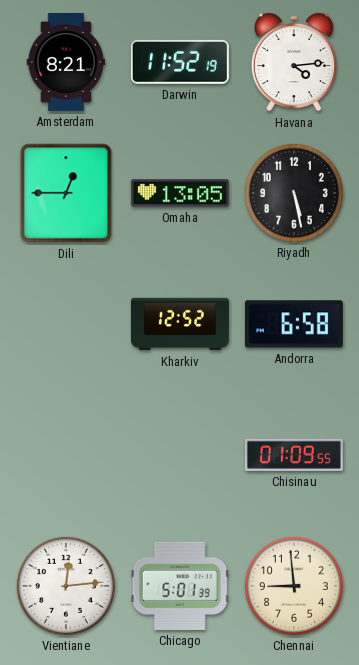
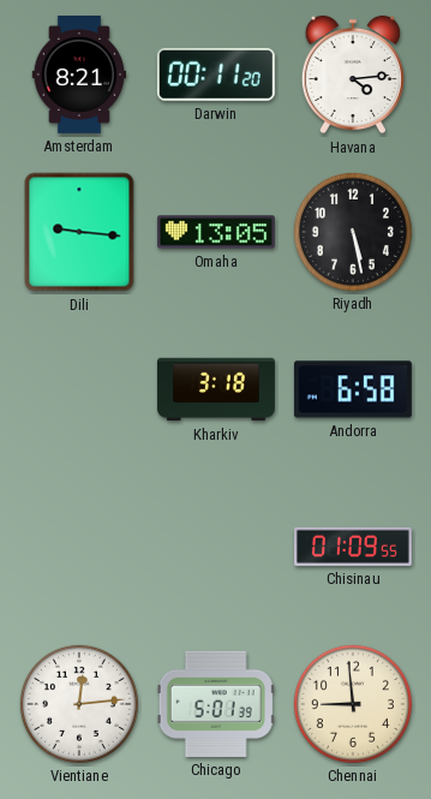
Darwin: 11:52 -> 00:11
Dili: 12:45 -> 9:16
Kharkiv: 12:52 -> 3:18
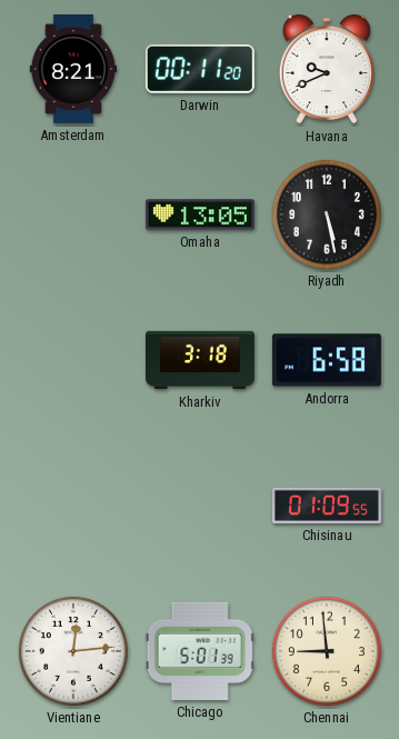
Havana: 4:14 -> 9:41
Dili: 9:16 -> none
